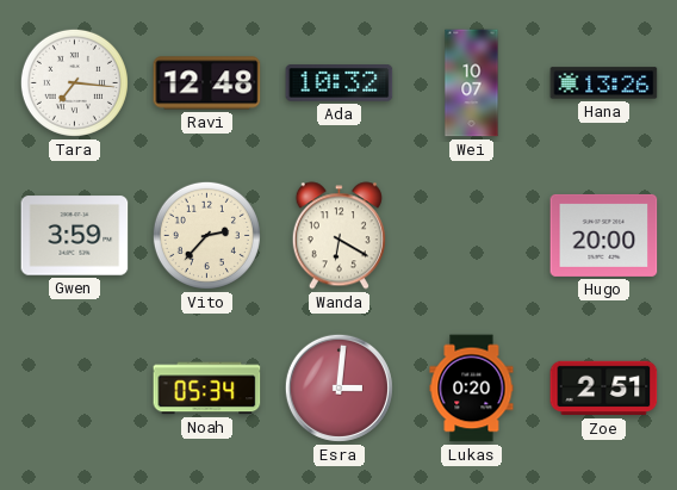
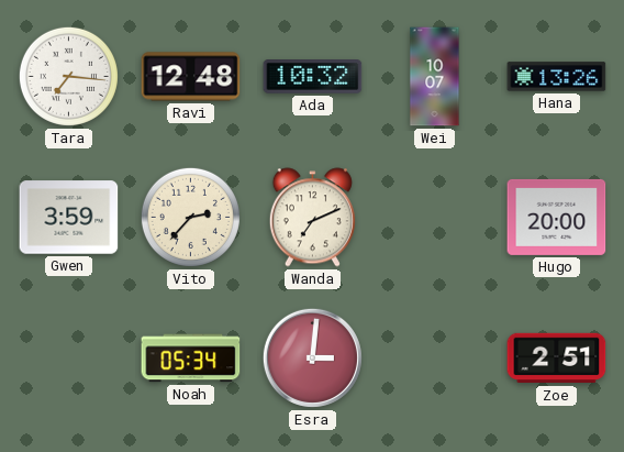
Wanda: 6:20 -> 7:11
Lukas: 0:20 -> none
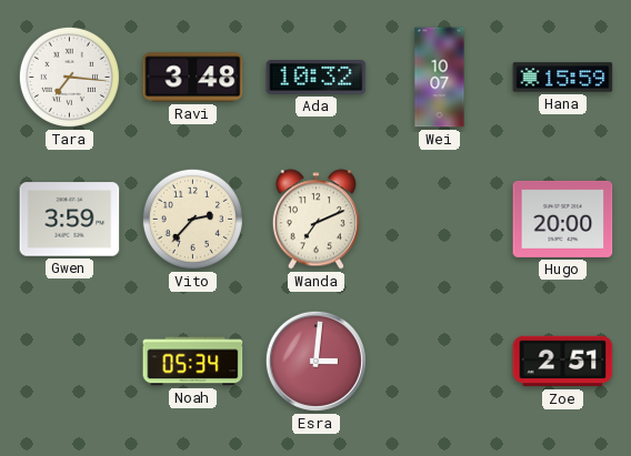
Ravi: 12:48 -> 3:48
Hana: 13:26 -> 15:59
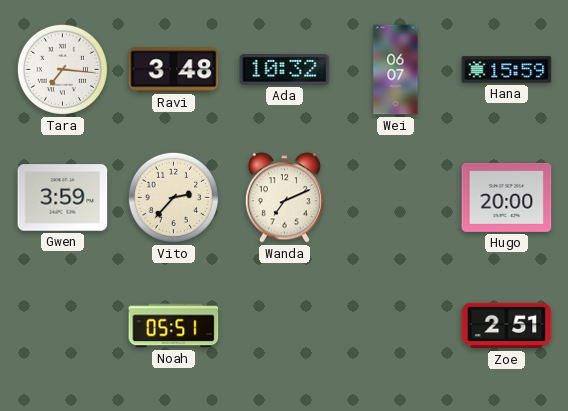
Wei: 10:07 -> 06:07
Noah: 05:34 -> 05:51
Esra: 3:01 -> none
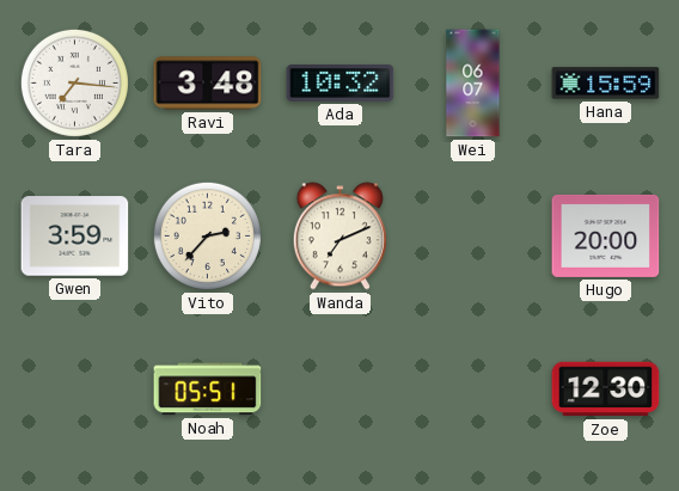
Zoe: 2:51 -> 12:30
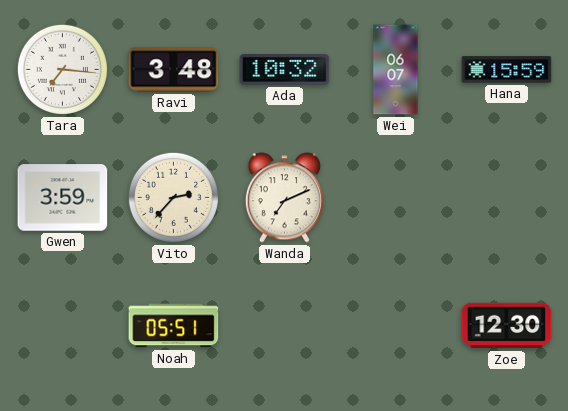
Hugo: 20:00 -> none
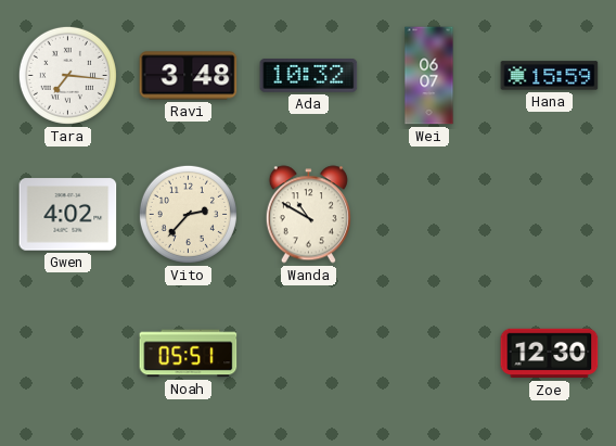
Gwen: 3:59 -> 4:02
Wanda: 7:11 -> 10:50
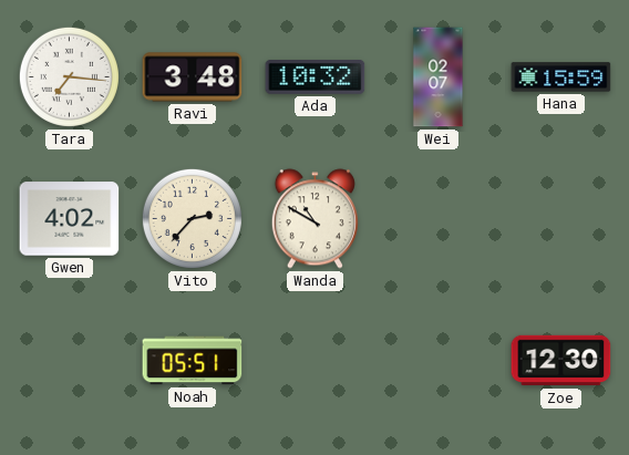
Wei: 06:07 -> 02:07
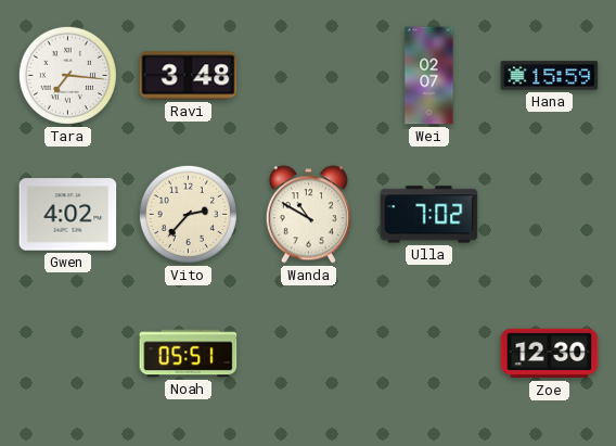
Ada: 10:32 -> none
Ulla: none -> 7:02
